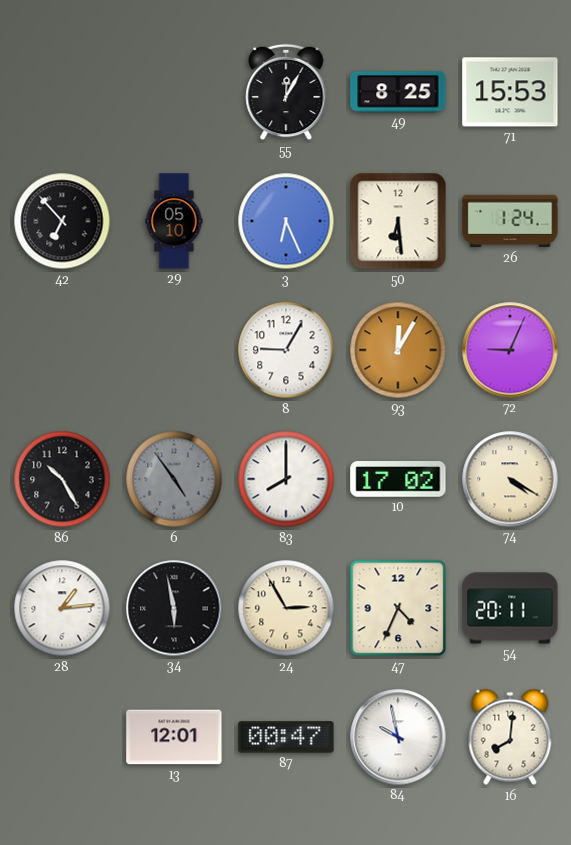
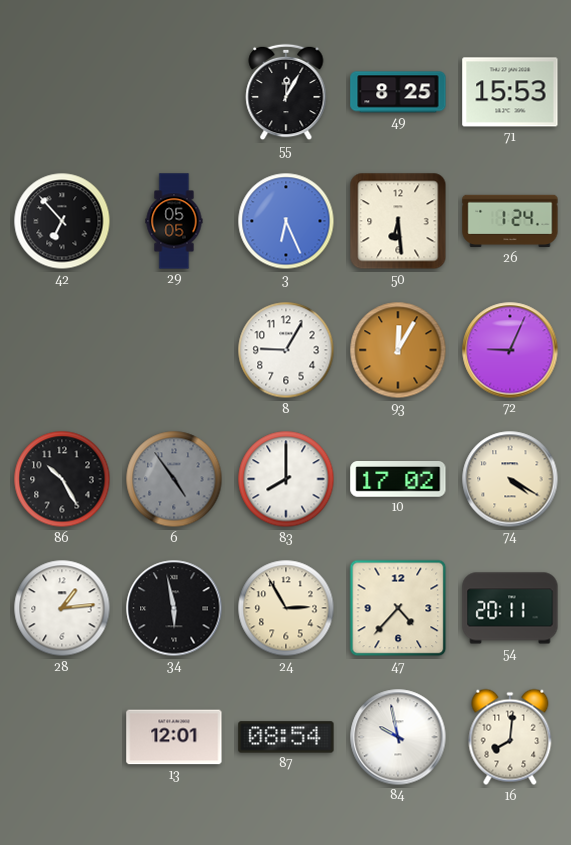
29: 05:10 -> 05:05
47: 4:34 -> 4:37
87: 00:47 -> 08:54
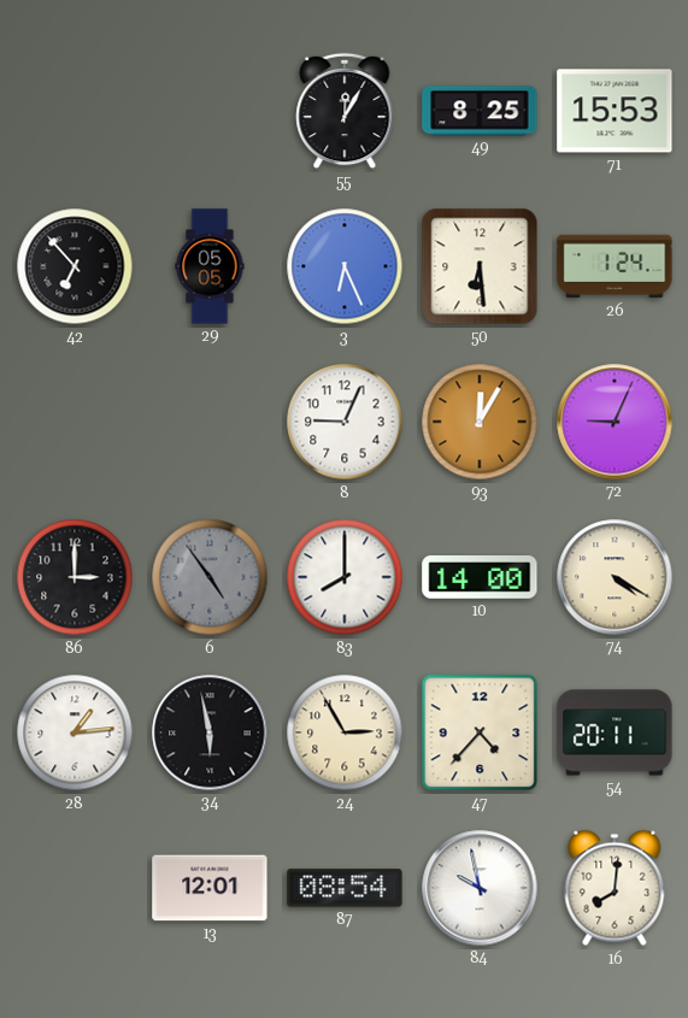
8: 9:05 -> 9:04
86: 10:25 -> 3:00
10: 17:02 -> 14:00
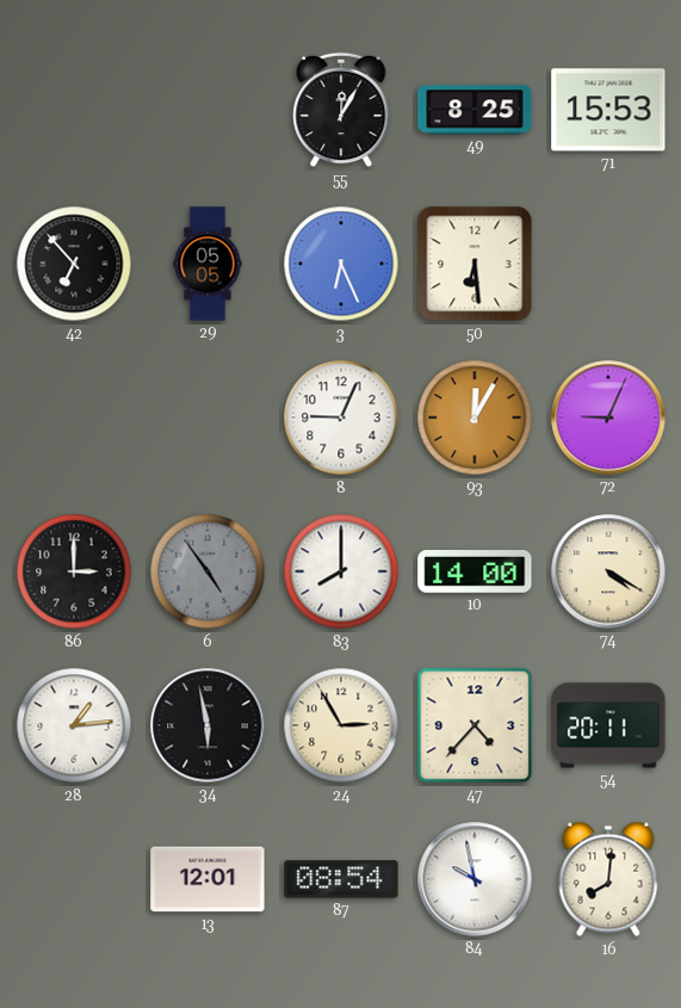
26: 1:24 -> none
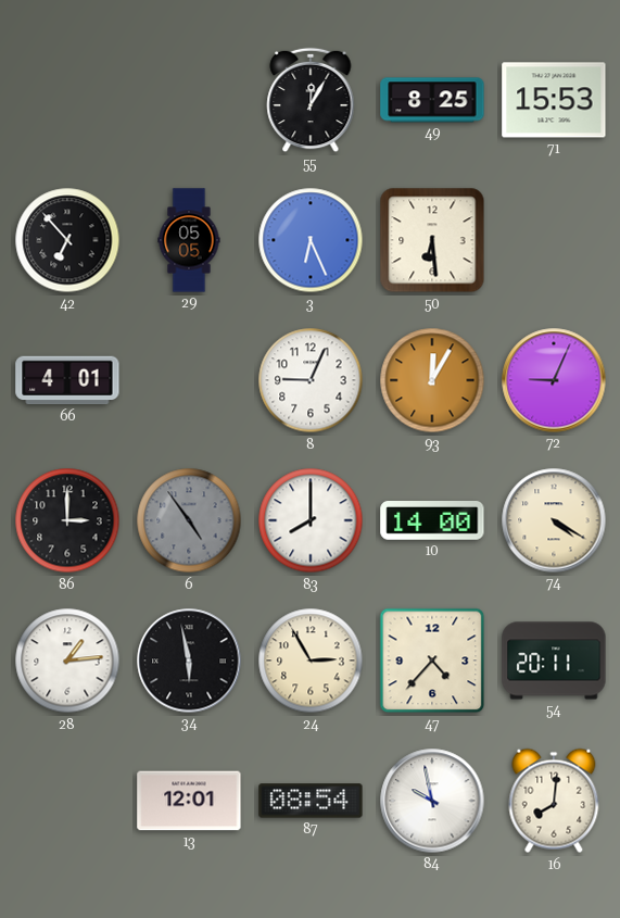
66: none -> 4:01
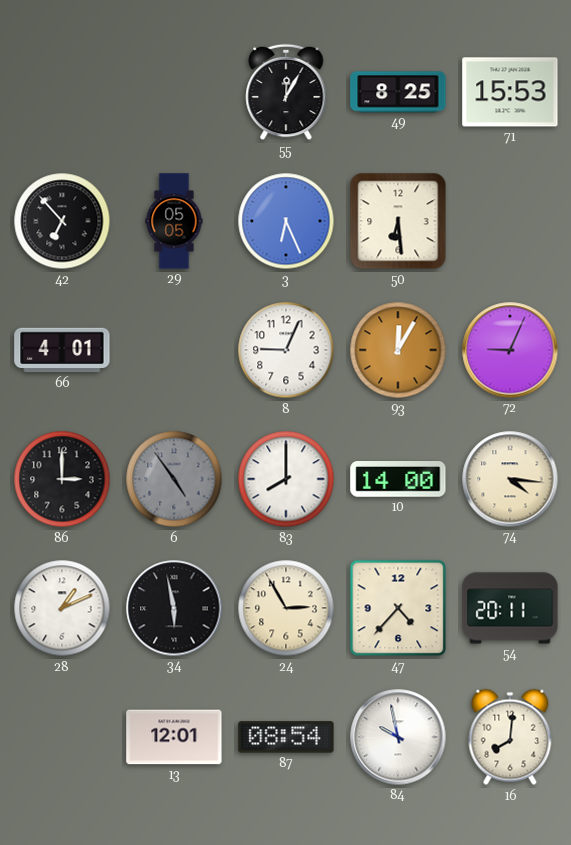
74: 4:20 -> 4:16
28: 1:14 -> 1:11
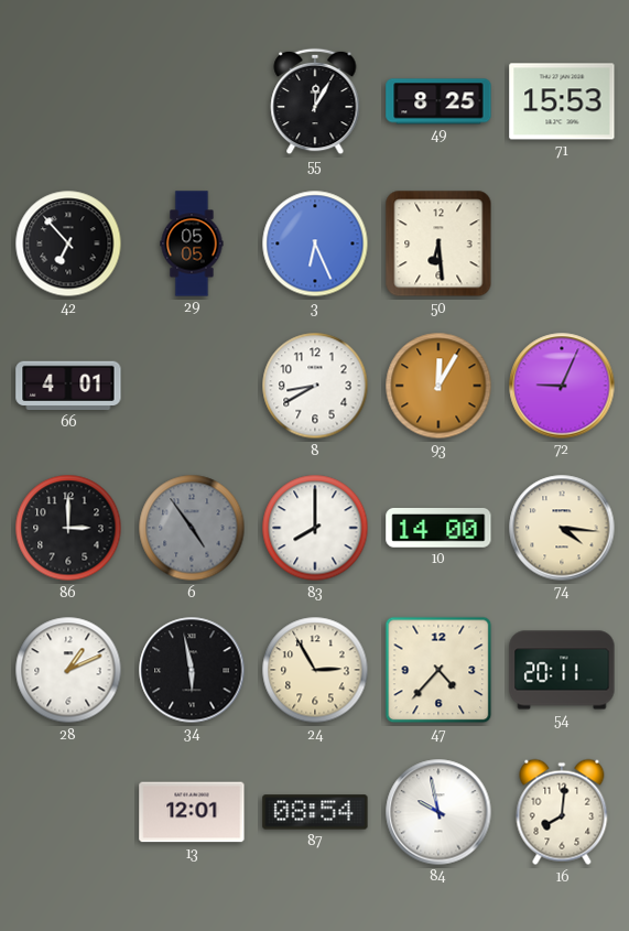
8: 9:04 -> 8:40
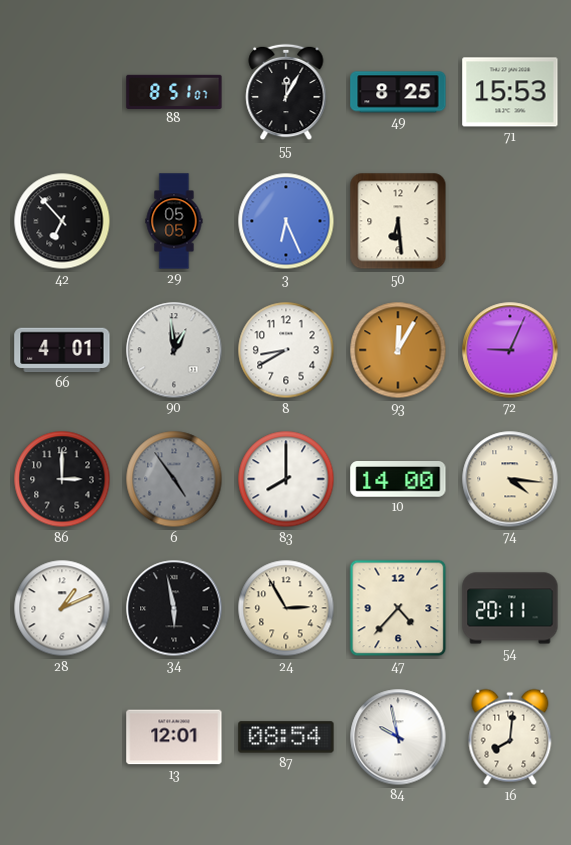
88: none -> 8:51
90: none -> 12:59
